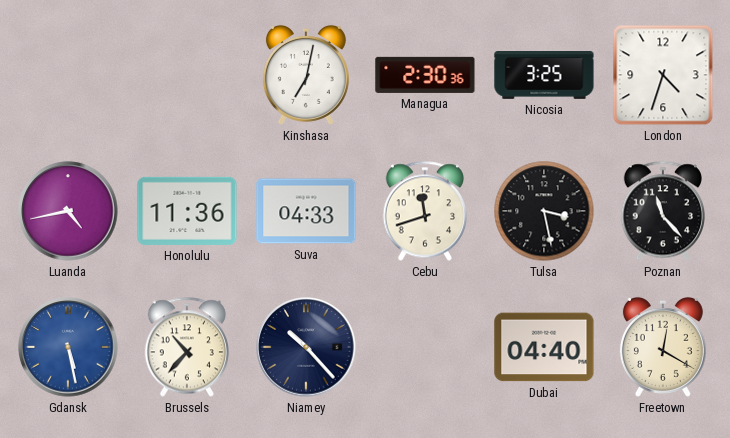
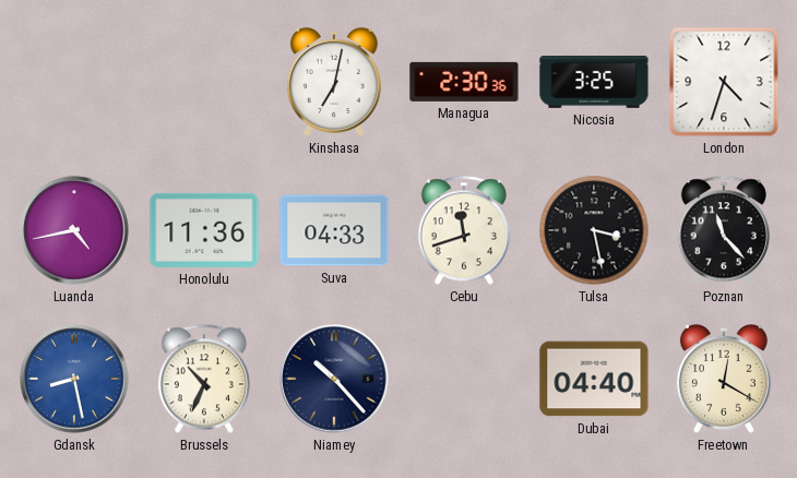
Gdansk: 5:28 -> 8:28
Brussels: 10:37 -> 10:34
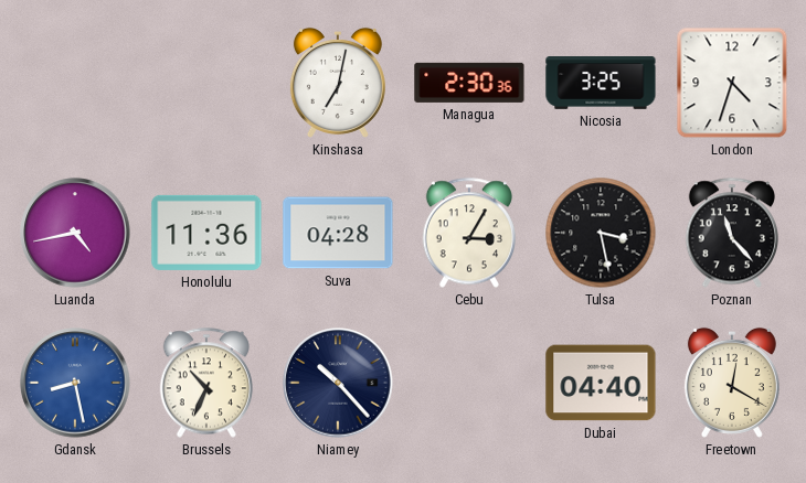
Suva: 04:33 -> 04:28
Cebu: 11:42 -> 3:05
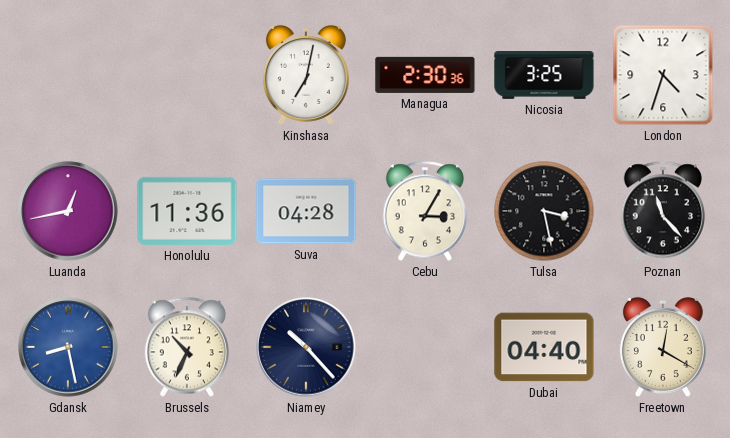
Luanda: 4:43 -> 12:43
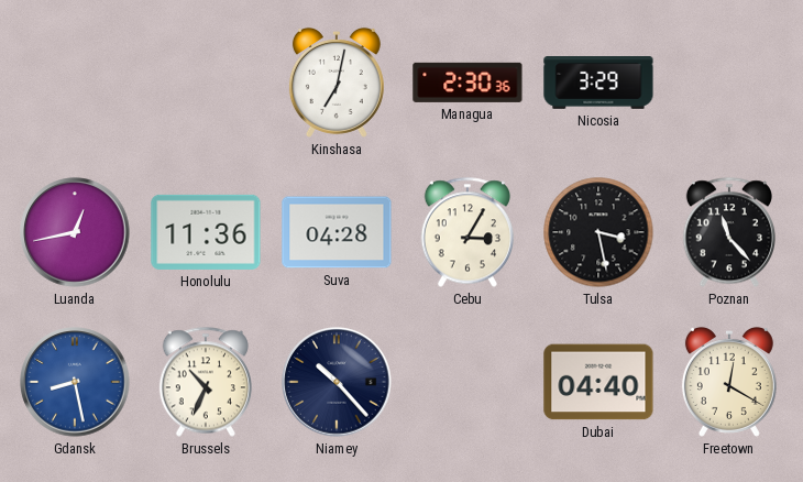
Nicosia: 3:25 -> 3:29
London: 4:33 -> none
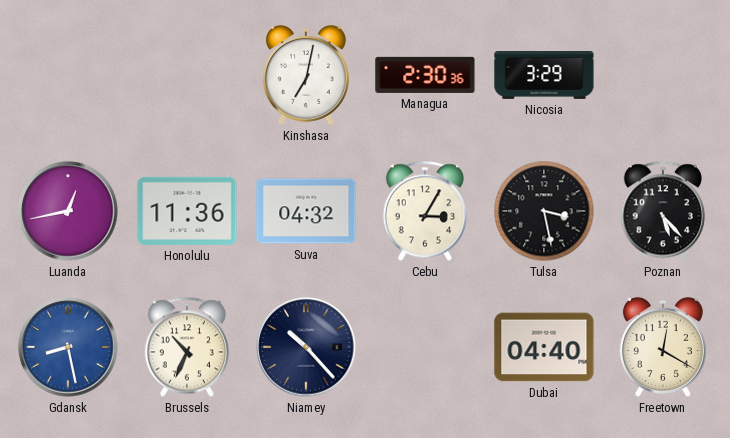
Suva: 04:28 -> 04:32
Poznan: 11:23 -> 5:23
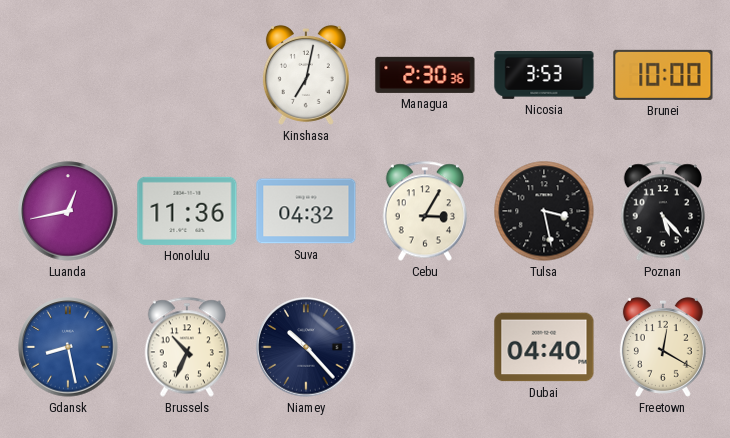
Nicosia: 3:29 -> 3:53
Brunei: none -> 10:00
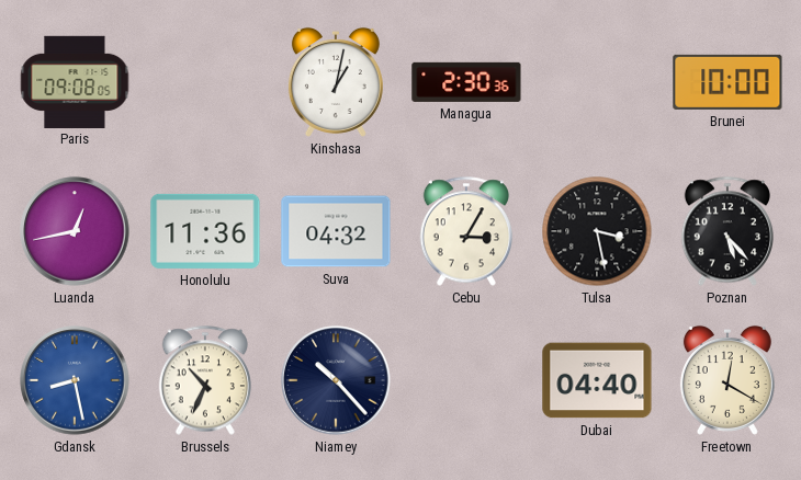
Paris: none -> 09:08
Kinshasa: 7:02 -> 1:02
Nicosia: 3:53 -> none
